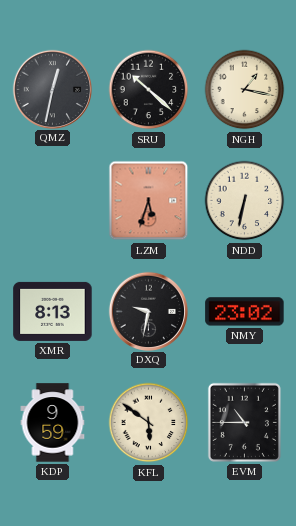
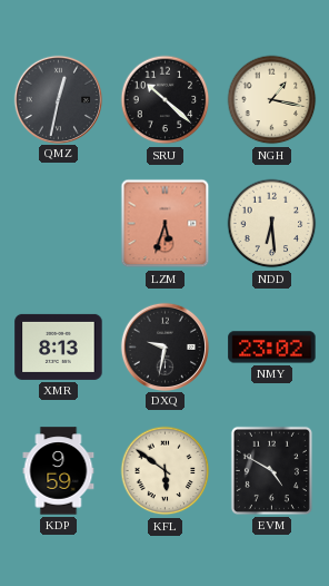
NDD: 6:32 -> 6:29
EVM: 10:45 -> 4:50
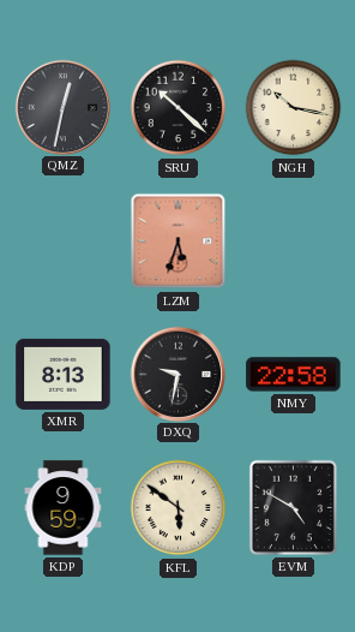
NGH: 1:17 -> 10:17
NDD: 6:29 -> none
NMY: 23:02 -> 22:58
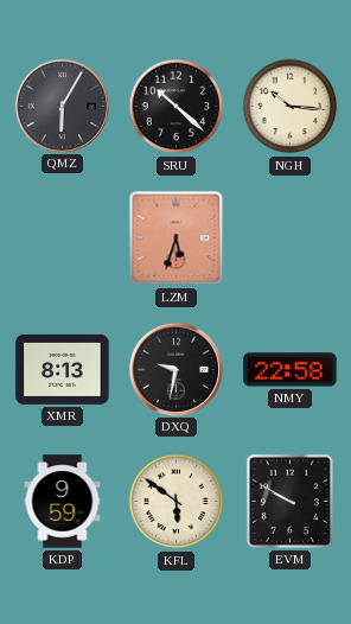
QMZ: 12:32 -> 6:05
NGH: 10:17 -> 10:16
EVM: 4:50 -> 9:50
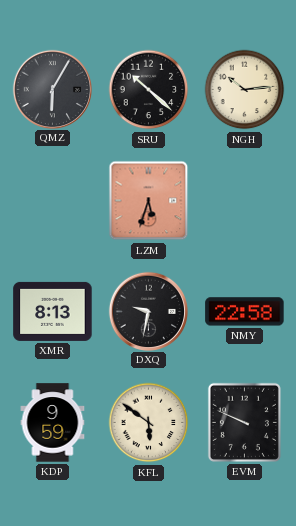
NGH: 10:16 -> 10:14
EVM: 9:50 -> 9:49
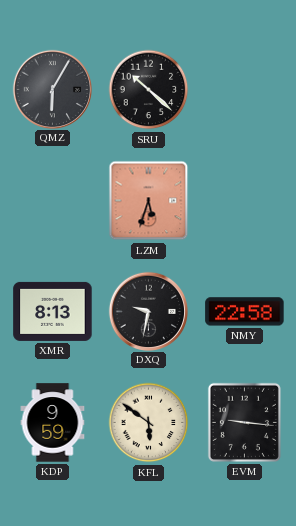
NGH: 10:14 -> none
EVM: 9:49 -> 9:16
